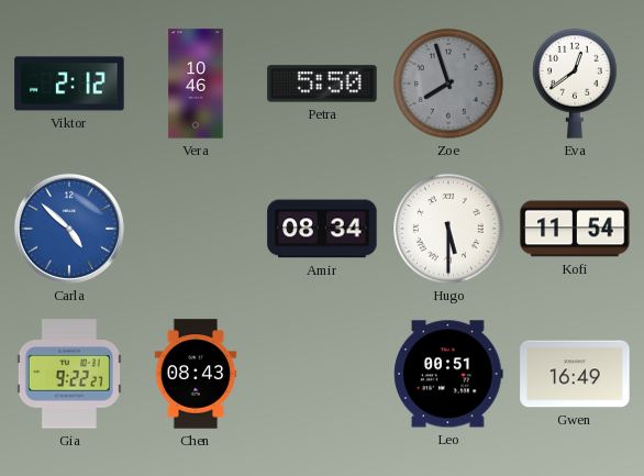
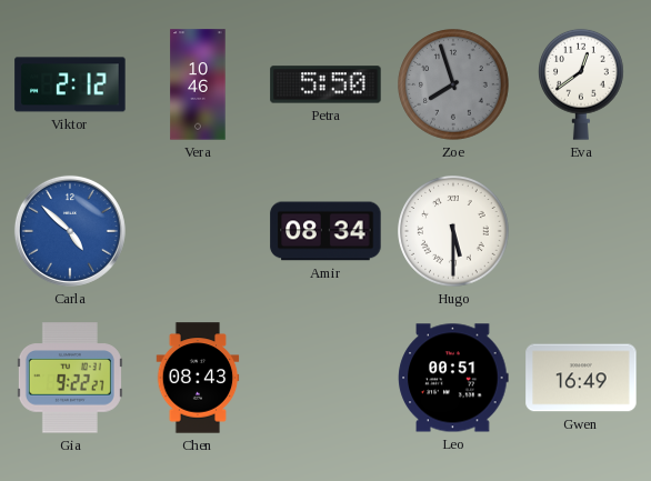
Kofi: 11:54 -> none
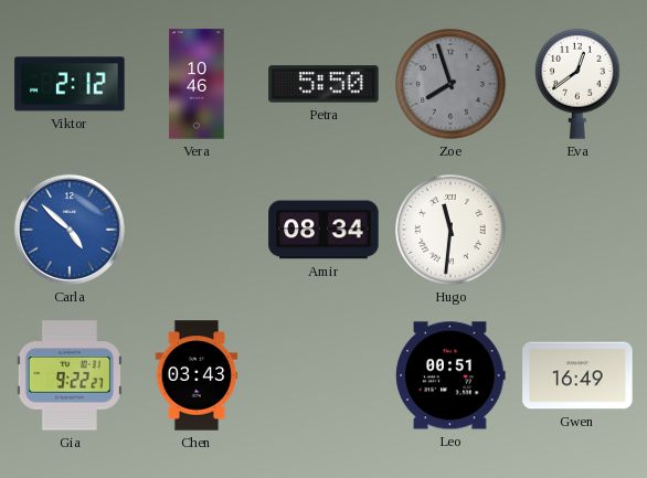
Hugo: 5:30 -> 11:31
Chen: 08:43 -> 03:43
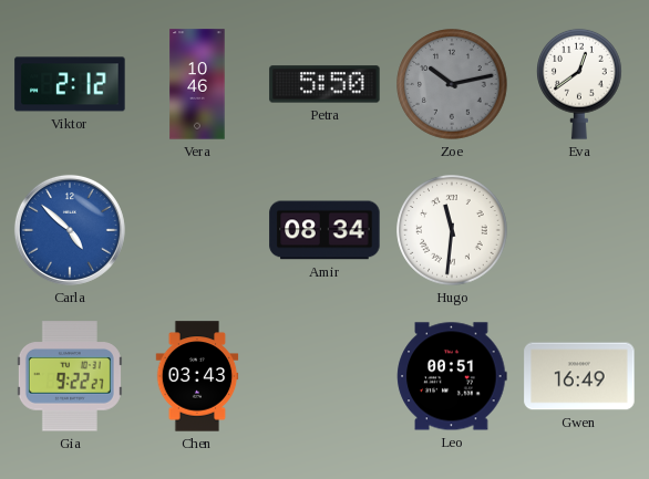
Zoe: 7:57 -> 10:13
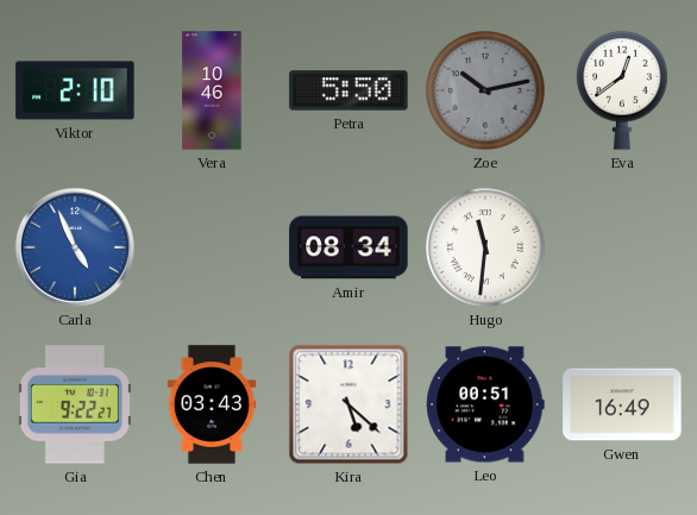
Viktor: 2:12 -> 2:10
Carla: 4:52 -> 4:56
Kira: none -> 5:22
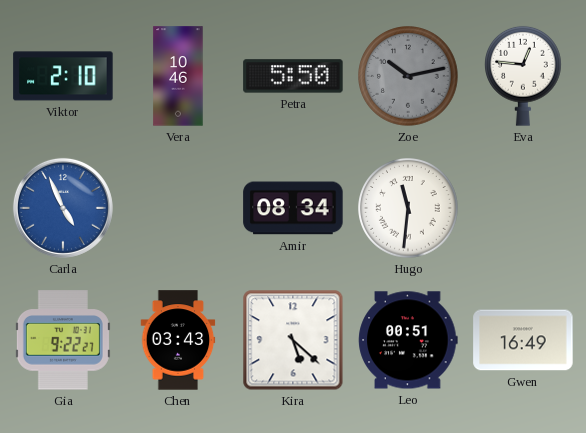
Eva: 12:39 -> 12:46
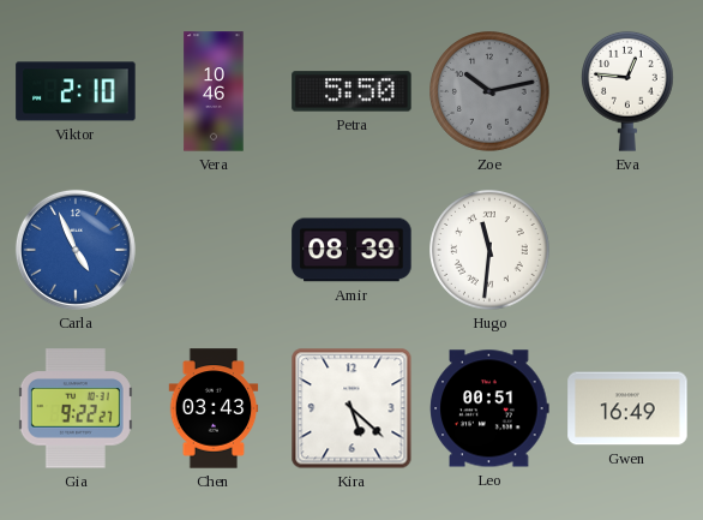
Amir: 08:34 -> 08:39
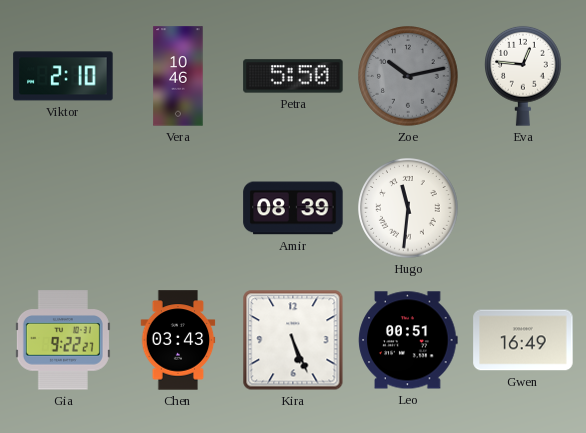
Carla: 4:56 -> none
Kira: 5:22 -> 5:26
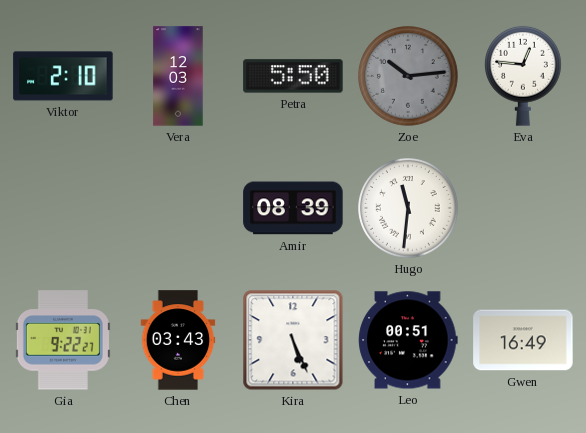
Vera: 10:46 -> 12:03
Zoe: 10:13 -> 10:14
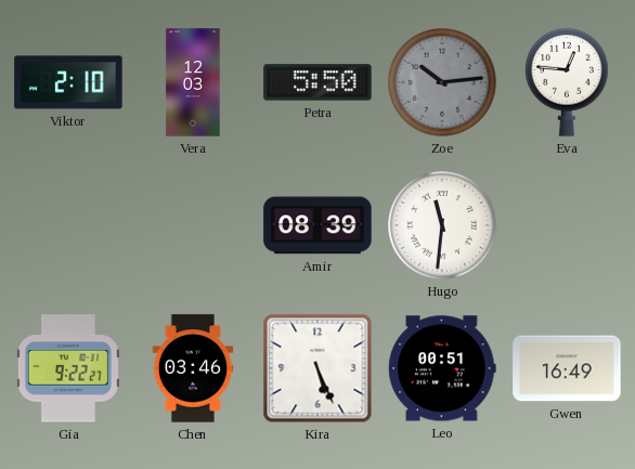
Chen: 03:43 -> 03:46
